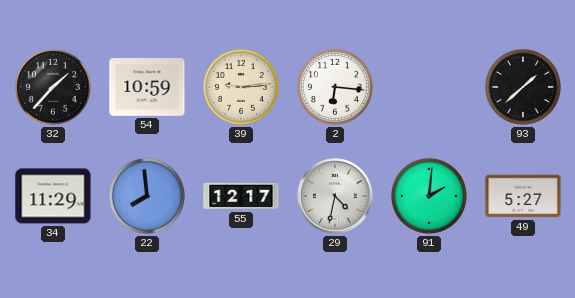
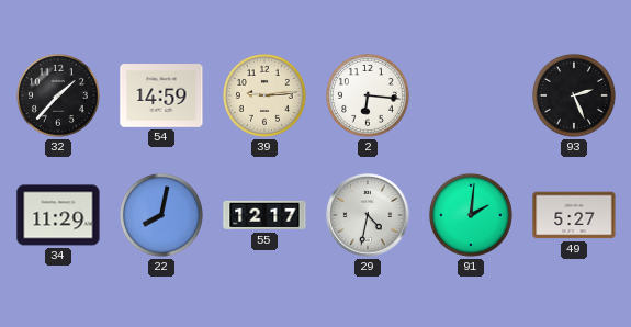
54: 10:59 -> 14:59
93: 1:38 -> 2:26
22: 7:59 -> 8:02
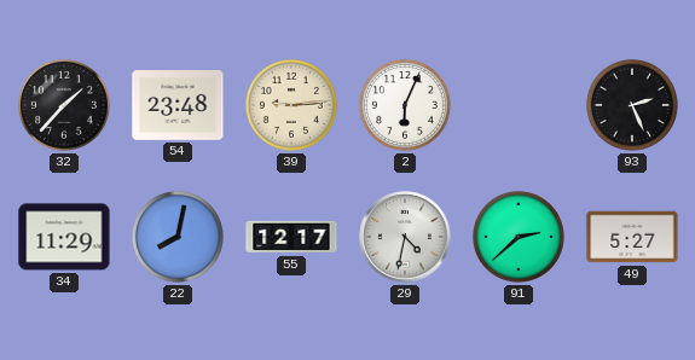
54: 14:59 -> 23:48
2: 6:16 -> 6:04
91: 2:01 -> 2:38
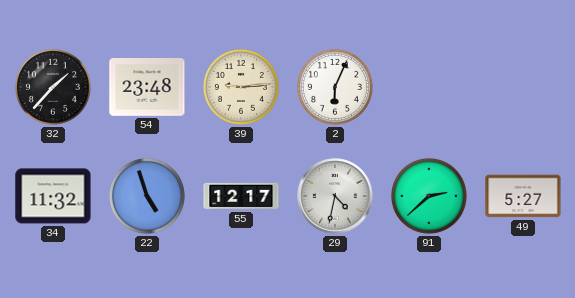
93: 2:26 -> none
34: 11:29 -> 11:32
22: 8:02 -> 4:57
